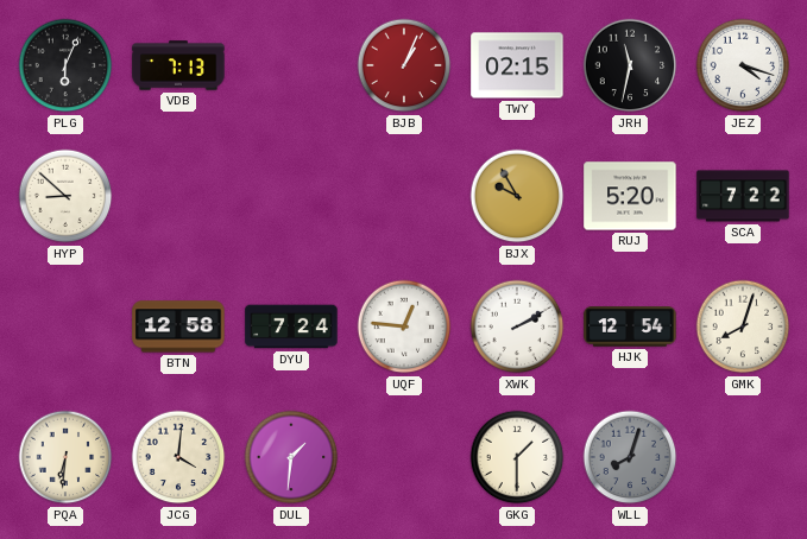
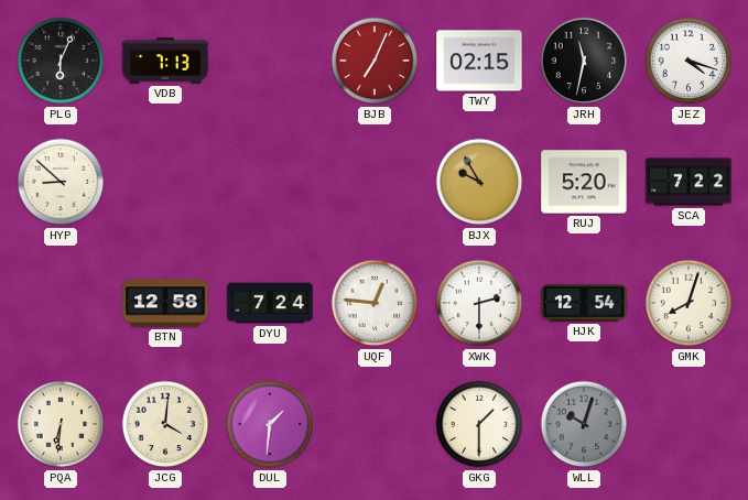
BJB: 1:04 -> 7:04
XWK: 2:10 -> 2:30
WLL: 8:03 -> 10:03
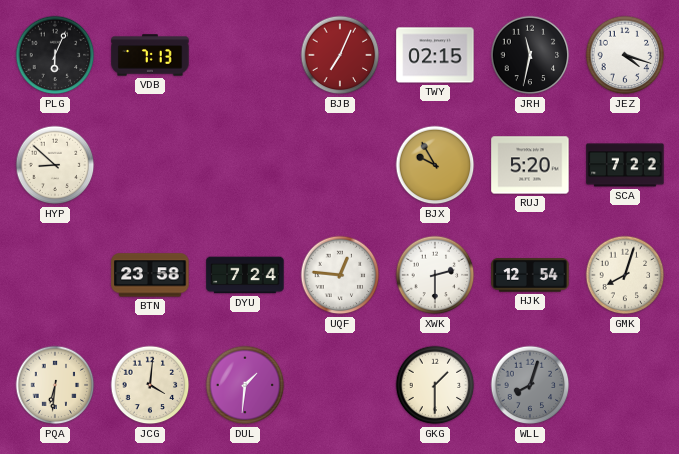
BTN: 12:58 -> 23:58
WLL: 10:03 -> 8:03
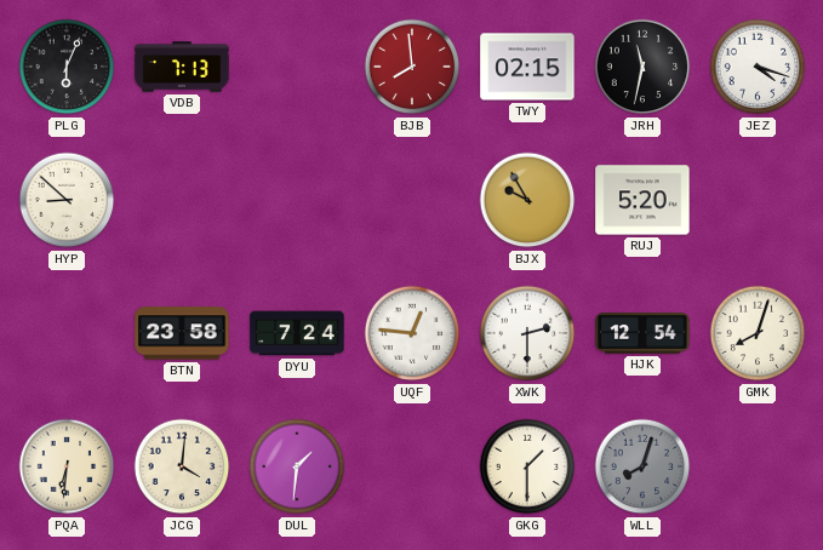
BJB: 7:04 -> 7:59
SCA: 7:22 -> none
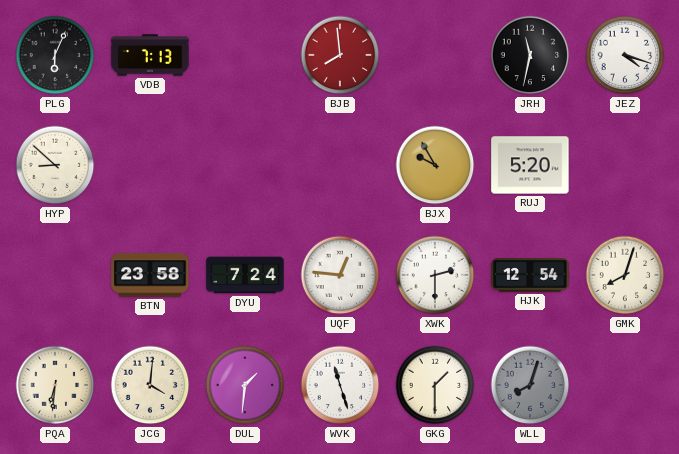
TWY: 02:15 -> none
WVK: none -> 11:27
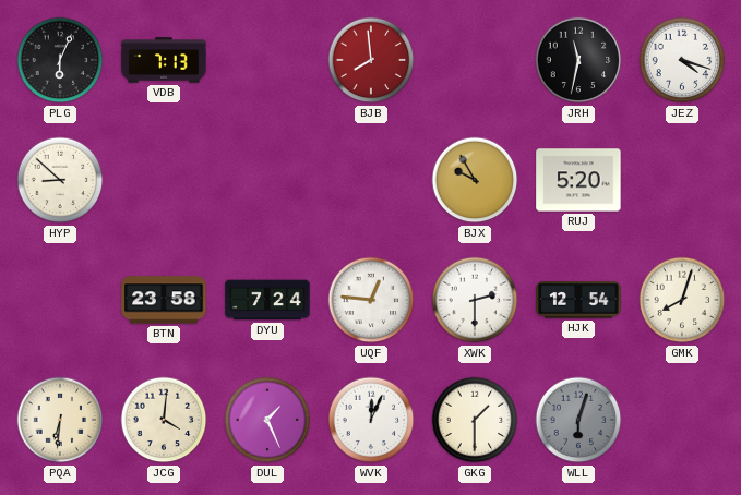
DUL: 1:31 -> 1:26
WVK: 11:27 -> 12:04
WLL: 8:03 -> 6:03
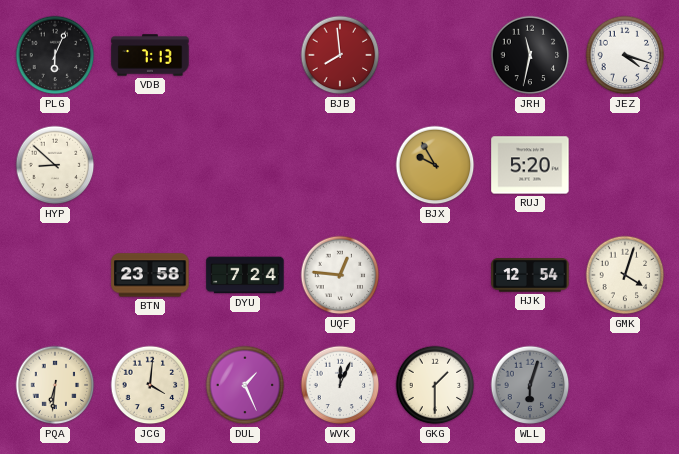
XWK: 2:30 -> none
GMK: 8:03 -> 4:03
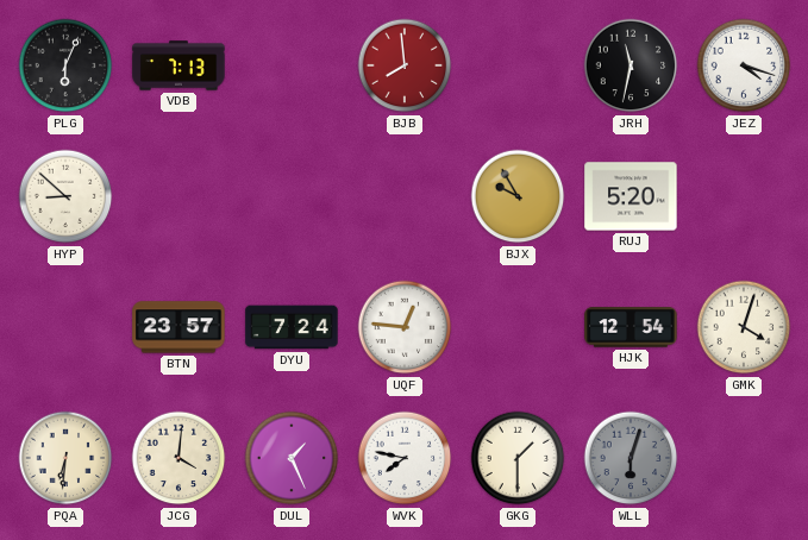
BTN: 23:58 -> 23:57
WVK: 12:04 -> 7:47
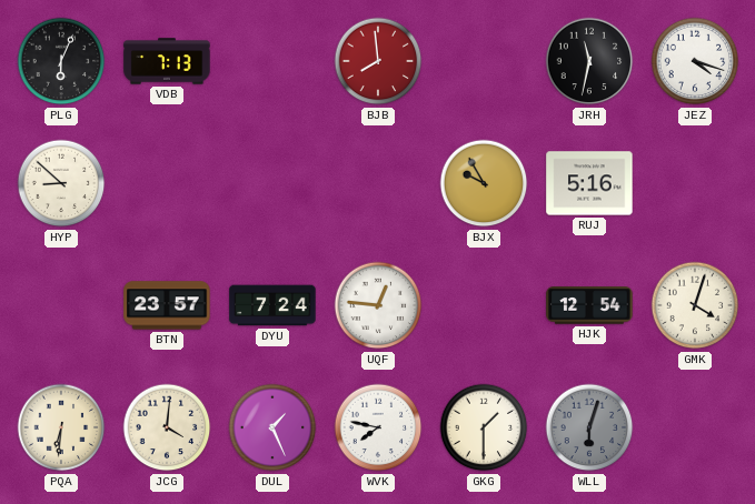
RUJ: 5:20 -> 5:16
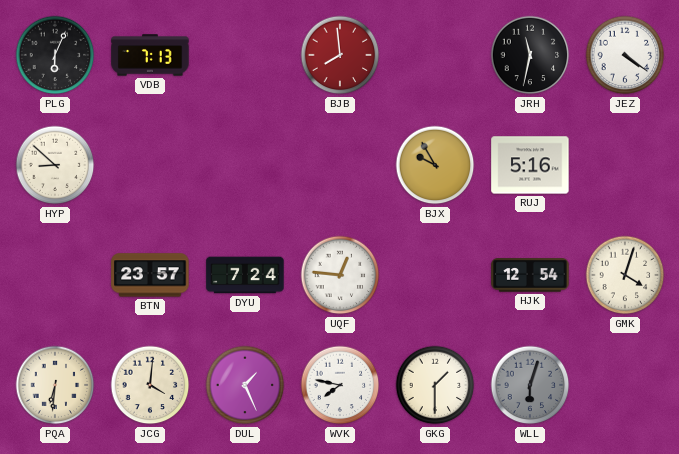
JEZ: 4:18 -> 4:21
